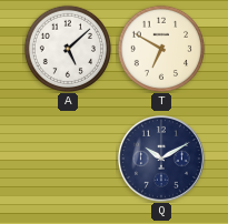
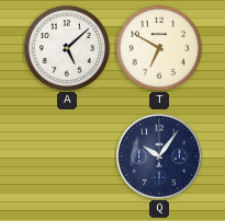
Q: 10:10 -> 10:06
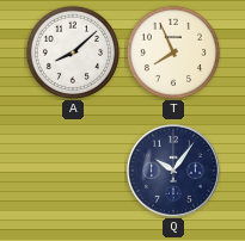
A: 5:08 -> 8:08
T: 6:50 -> 7:56
